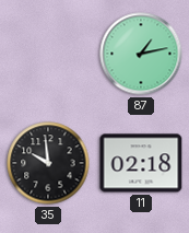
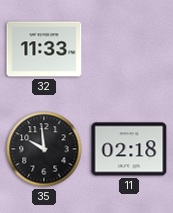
32: none -> 11:33
87: 1:13 -> none
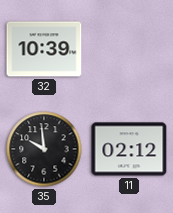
32: 11:33 -> 10:39
11: 02:18 -> 02:12
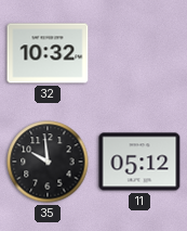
32: 10:39 -> 10:32
11: 02:12 -> 05:12
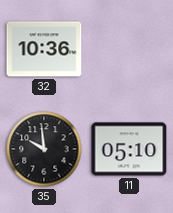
32: 10:32 -> 10:36
11: 05:12 -> 05:10
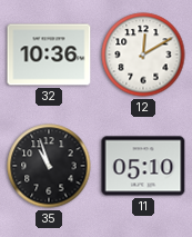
12: none -> 12:10
35: 9:59 -> 10:57
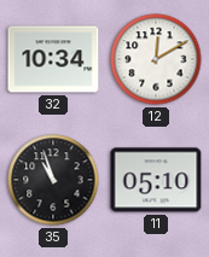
32: 10:36 -> 10:34
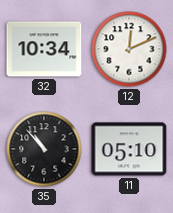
12: 12:10 -> 12:11
35: 10:57 -> 10:53
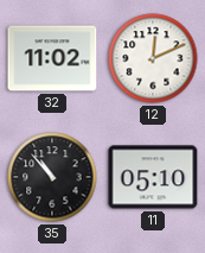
32: 10:34 -> 11:02
